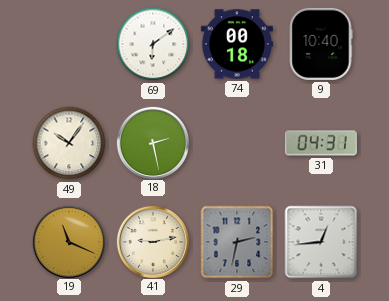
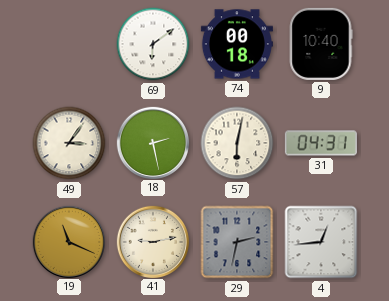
49: 10:06 -> 3:06
57: none -> 6:02
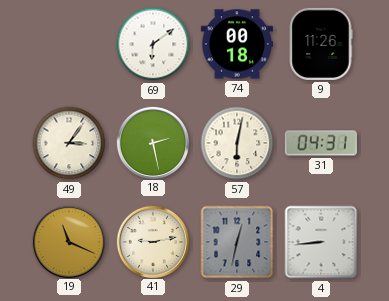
9: 10:40 -> 11:26
29: 2:32 -> 12:32
4: 12:44 -> 8:44
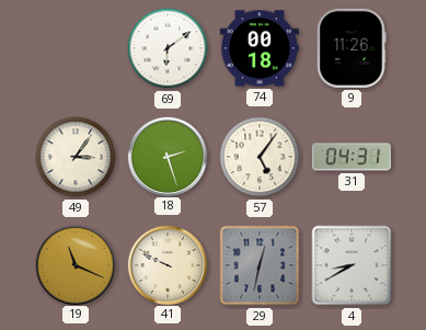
18: 2:28 -> 2:27
57: 6:02 -> 5:06
41: 9:13 -> 9:49
4: 8:44 -> 8:40
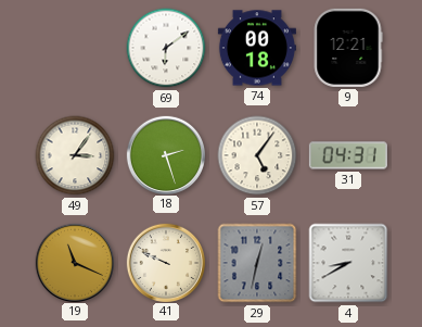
9: 11:26 -> 12:21
